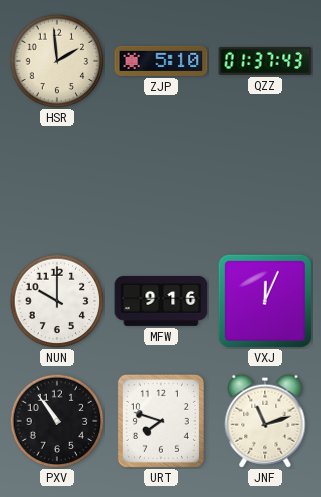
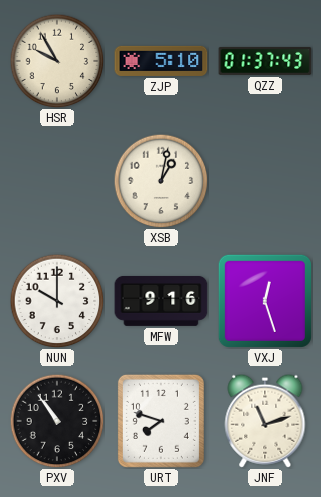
HSR: 1:59 -> 9:55
XSB: none -> 1:02
VXJ: 12:04 -> 12:27
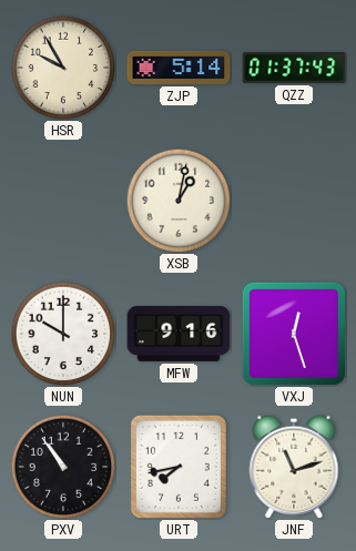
ZJP: 5:10 -> 5:14
URT: 7:48 -> 7:43
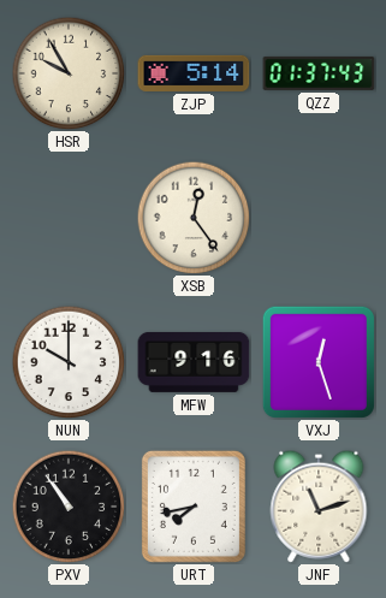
XSB: 1:02 -> 12:24
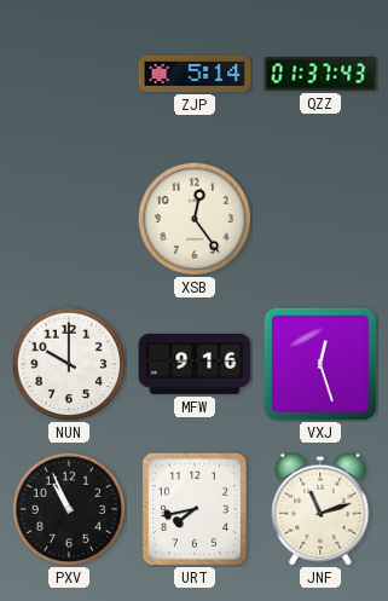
HSR: 9:55 -> none
PXV: 10:54 -> 10:56
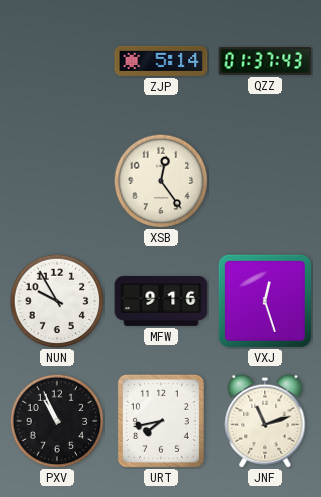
NUN: 10:00 -> 9:55
